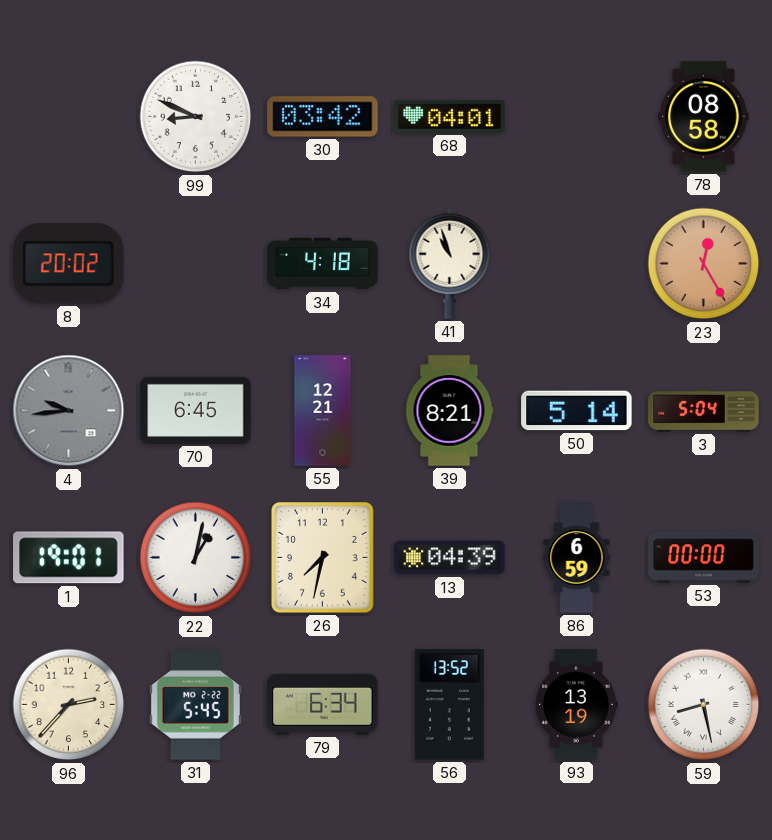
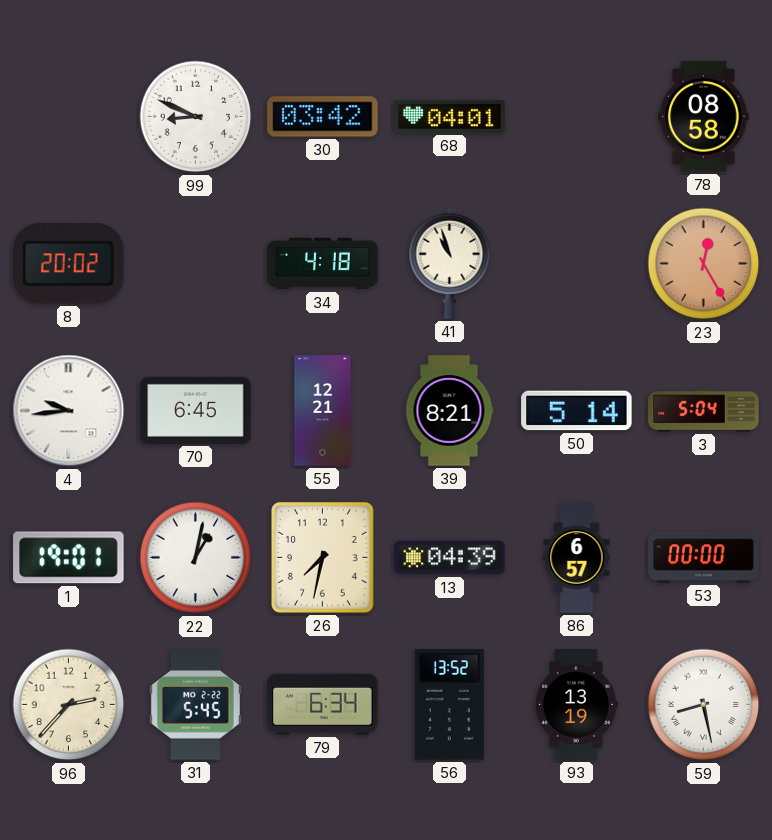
4 dial: grey -> white
86: 6:59 -> 6:57
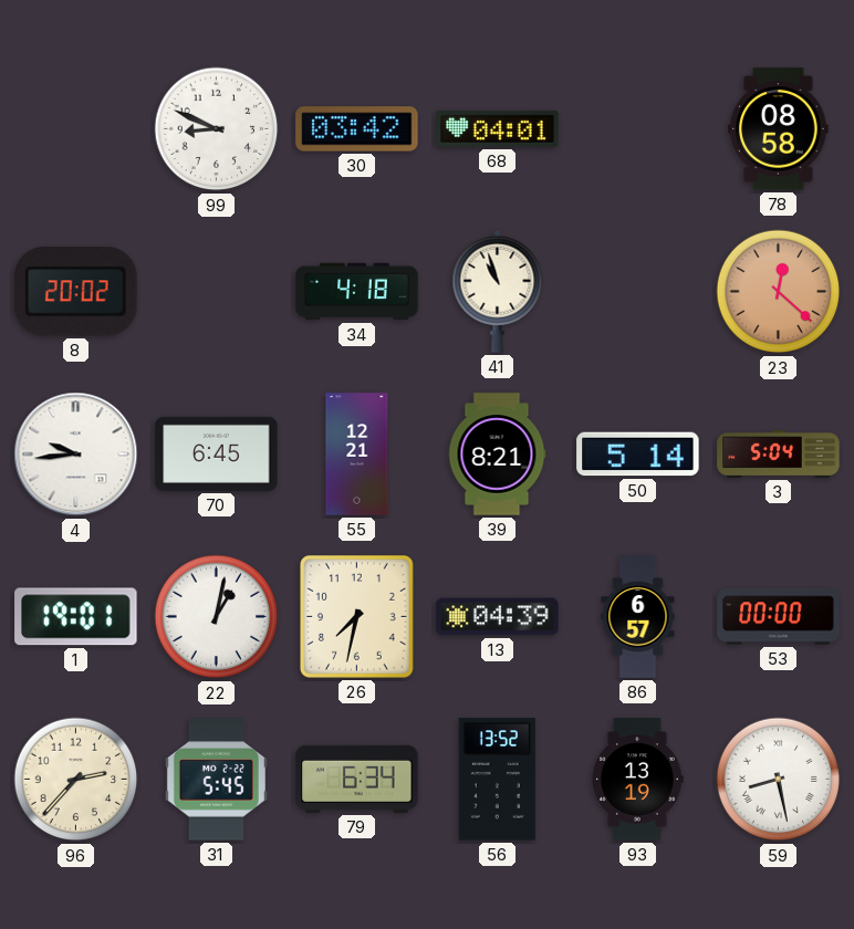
23: 12:25 -> 12:22
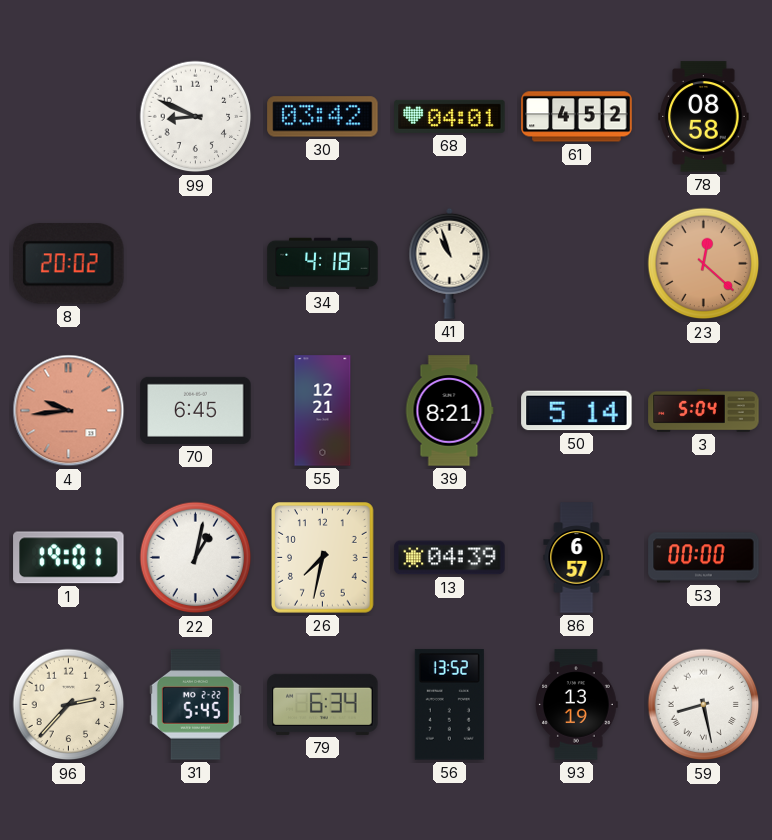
61: none -> 4:52
4 dial: white -> salmon
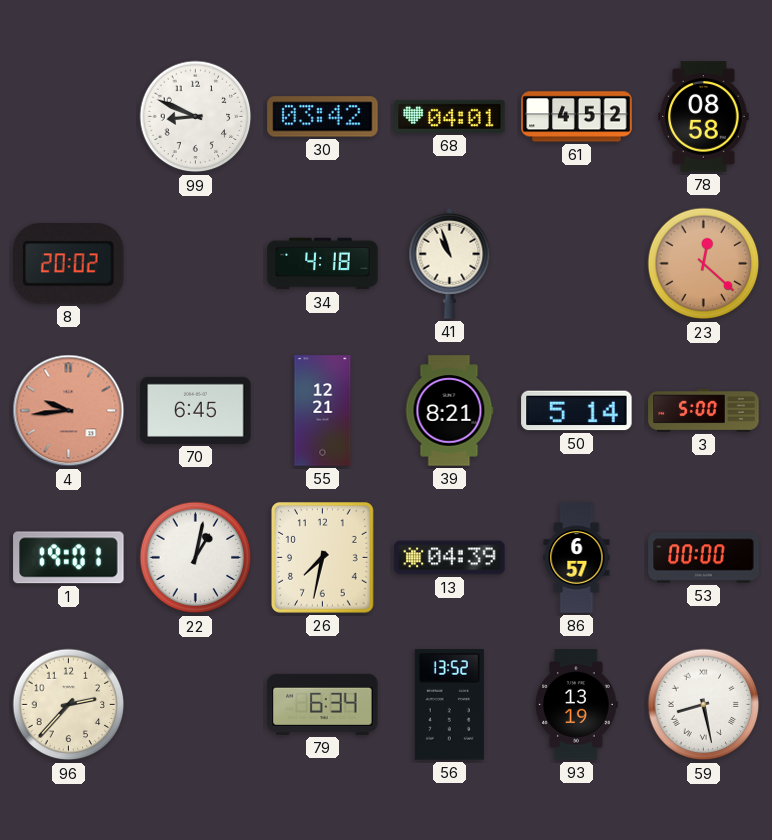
3: 5:04 -> 5:00
31: 5:45 -> none
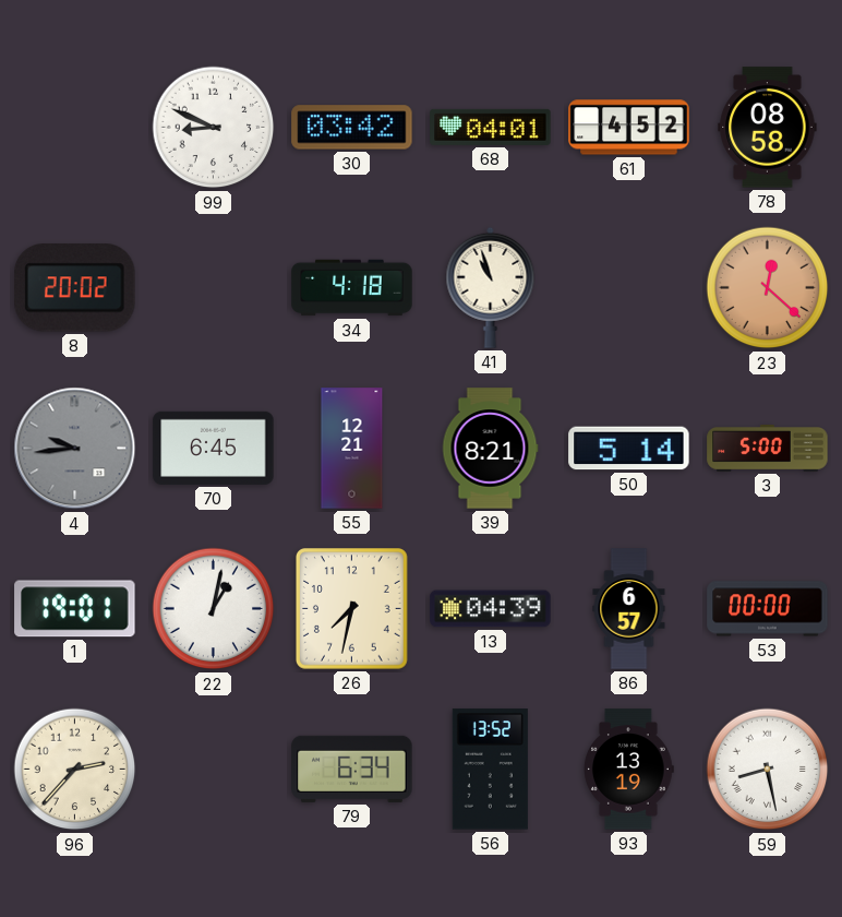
4 dial: salmon -> grey
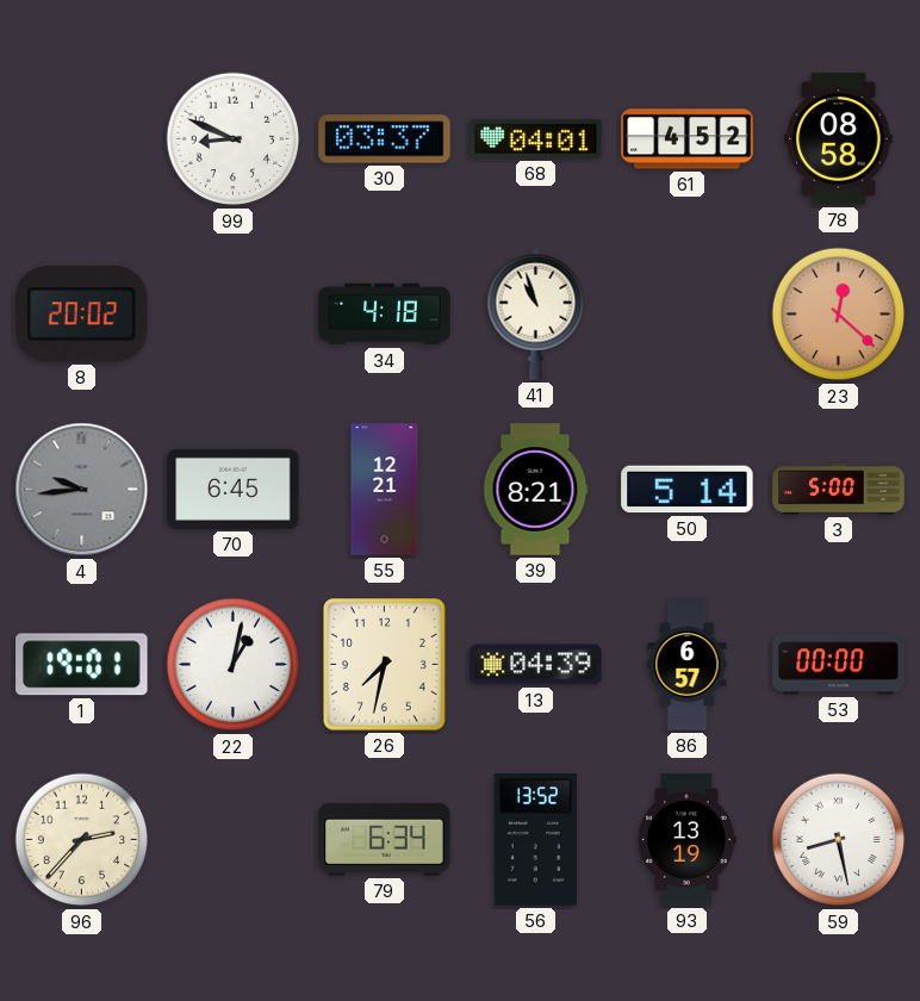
30: 03:42 -> 03:37
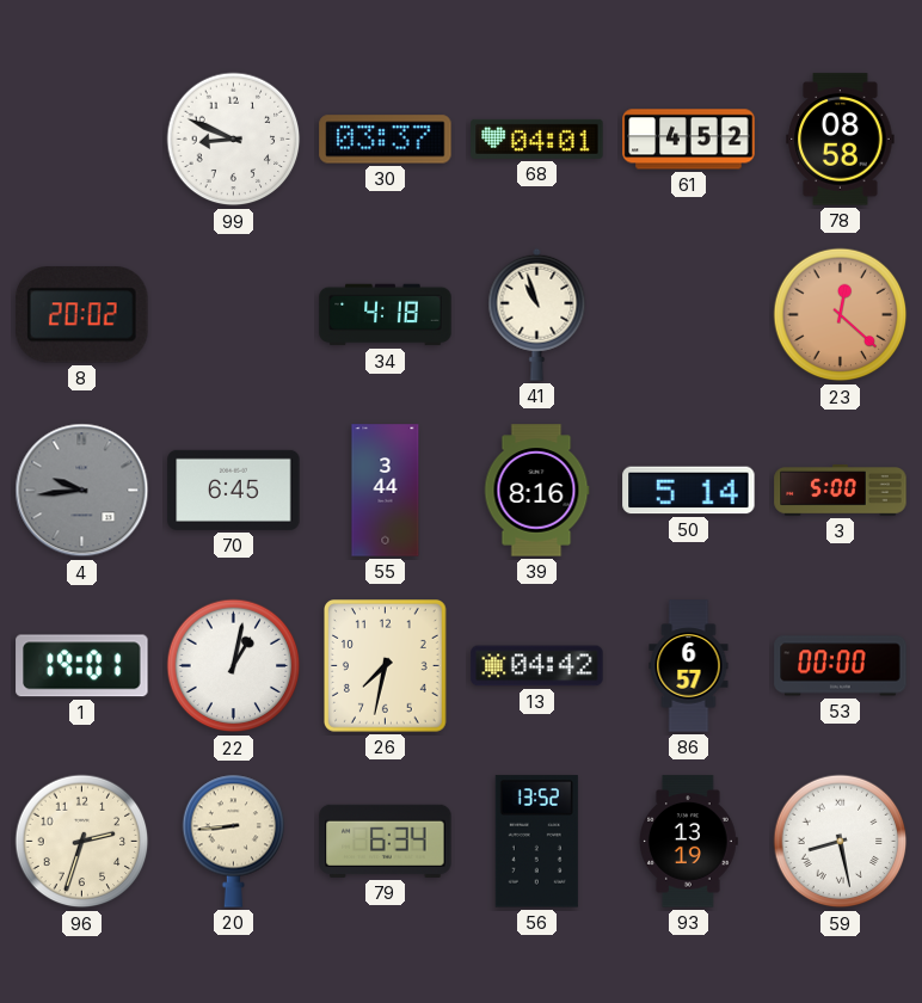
55: 12:21 -> 3:44
39: 8:21 -> 8:16
13: 04:39 -> 04:42
96: 2:37 -> 2:33
20: none -> 8:44
